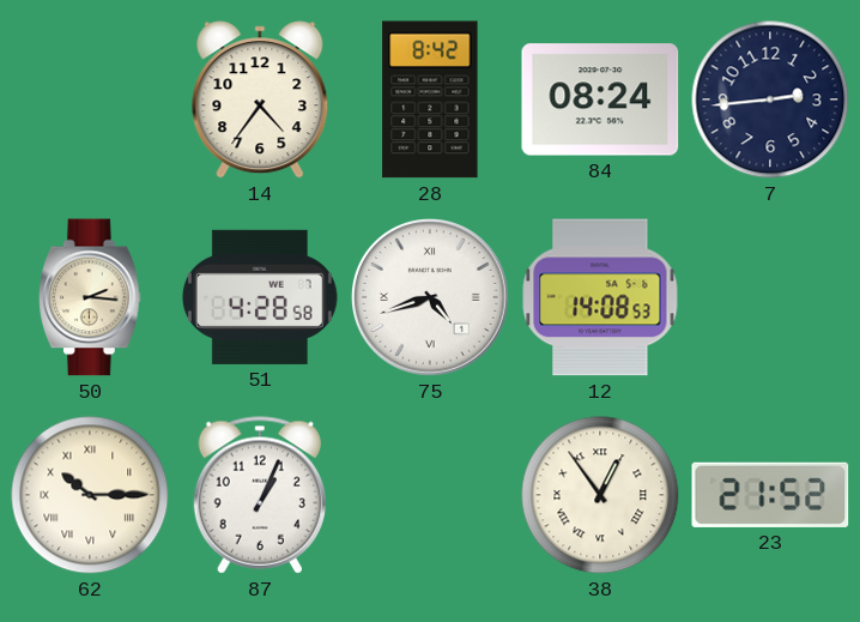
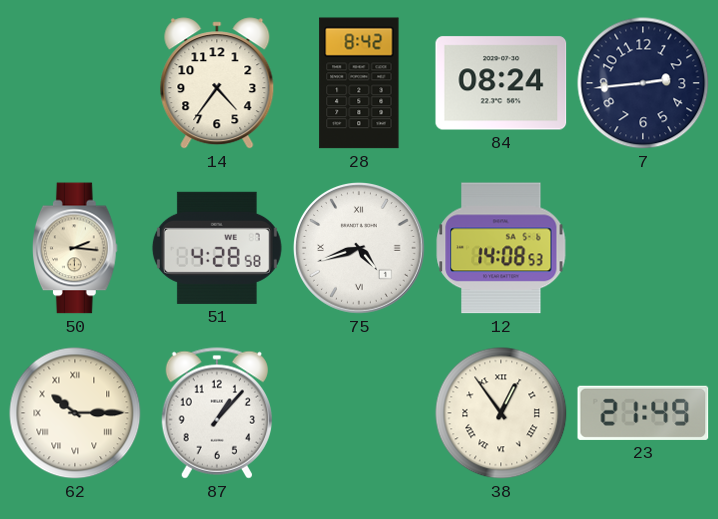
87: 1:04 -> 1:07
23: 21:52 -> 21:49
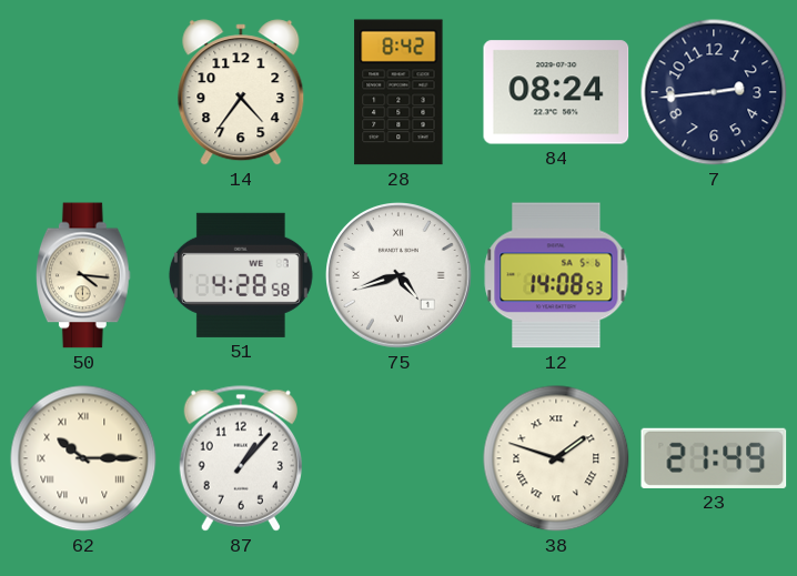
50: 2:16 -> 4:16
38: 12:54 -> 1:48
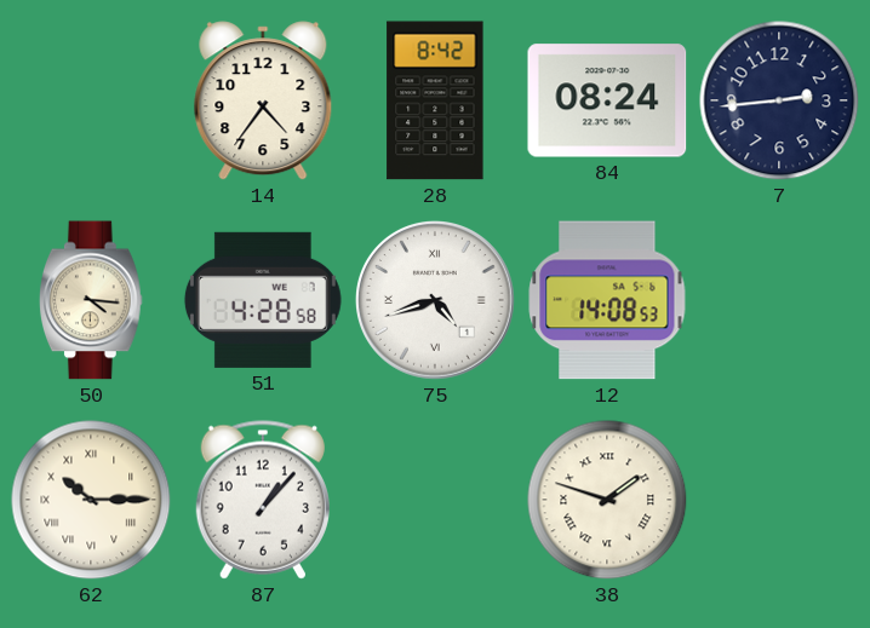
23: 21:49 -> none
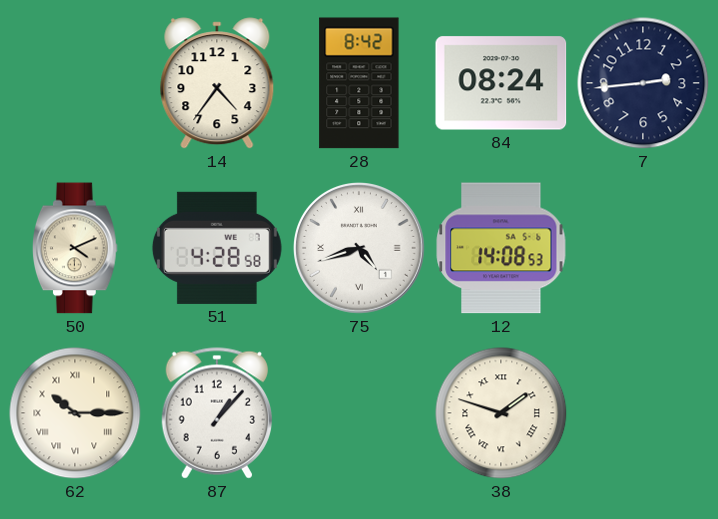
50: 4:16 -> 4:11
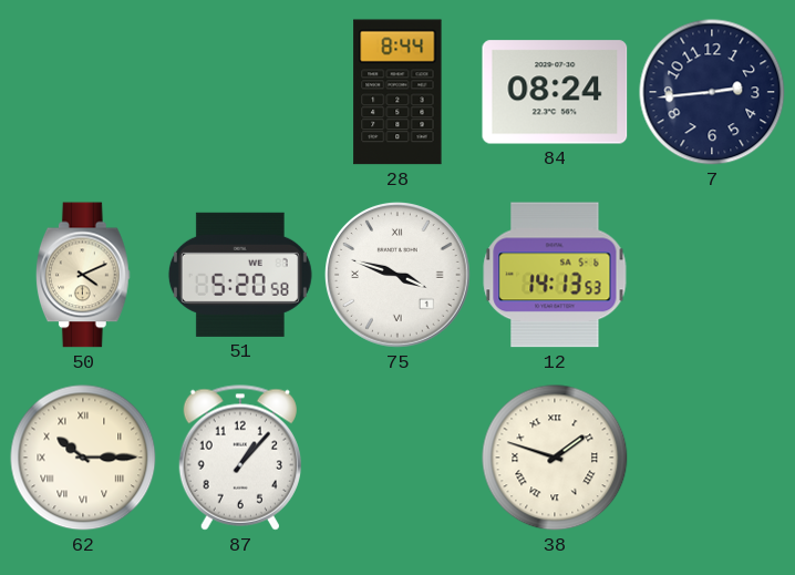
14: 4:36 -> none
28: 8:42 -> 8:44
51: 4:28 -> 5:20
75: 4:42 -> 3:48
12: 14:08 -> 14:13
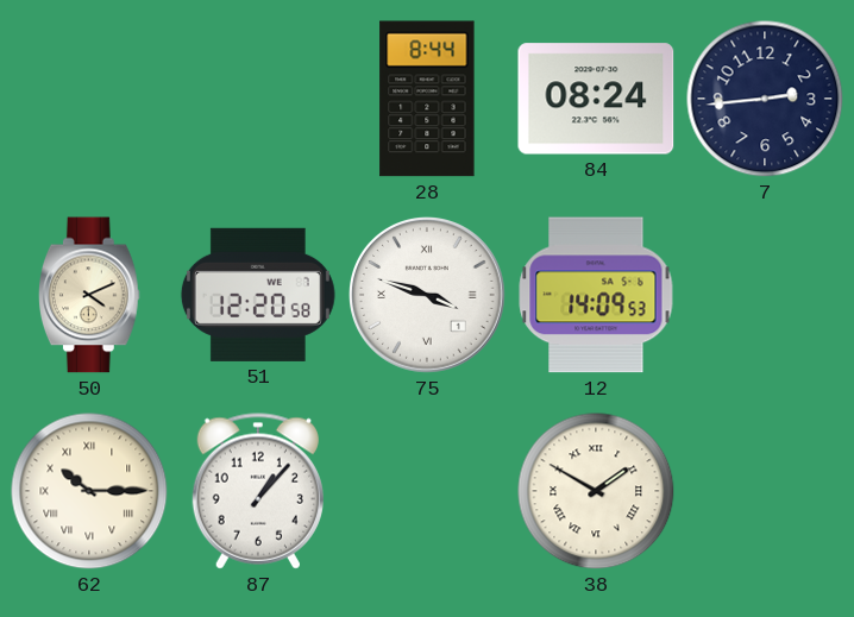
51: 5:20 -> 12:20
12: 14:13 -> 14:09
38: 1:48 -> 1:50
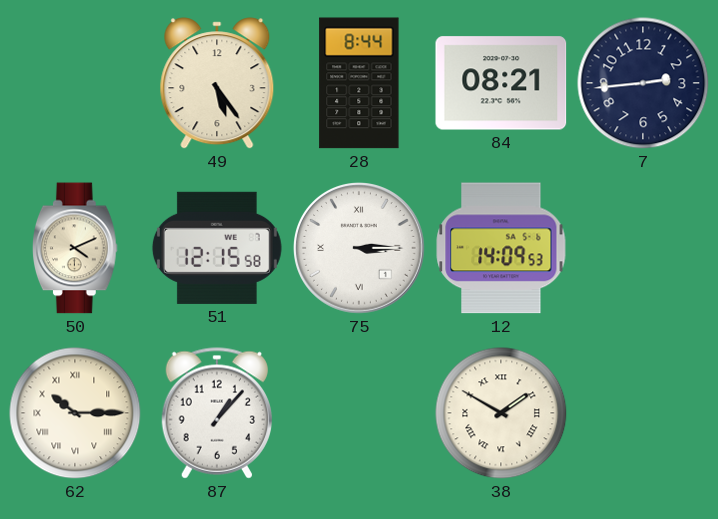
49: none -> 5:24
84: 08:24 -> 08:21
51: 12:20 -> 12:15
75: 3:48 -> 3:15
